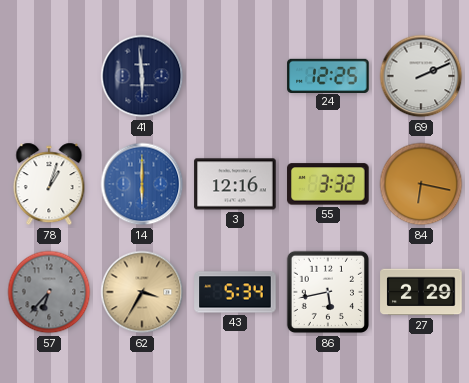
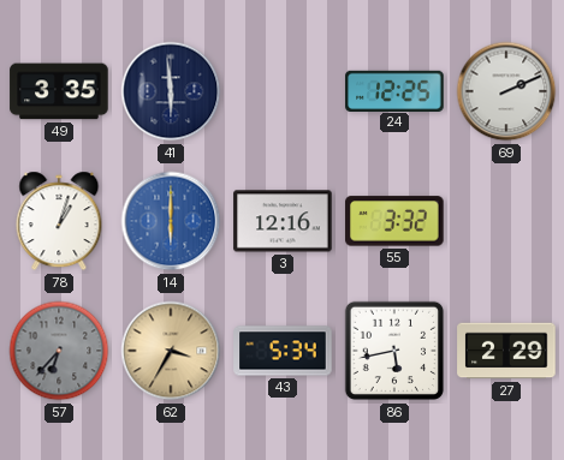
49: none -> 3:35
84: 6:17 -> none
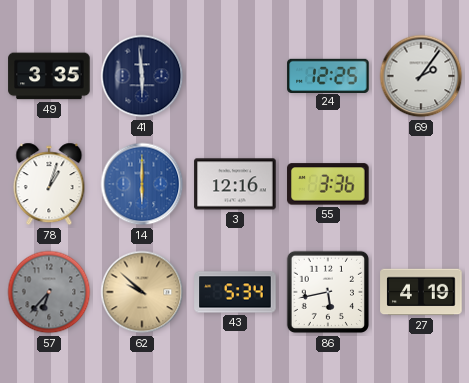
69: 2:11 -> 2:06
55: 3:32 -> 3:36
62: 3:35 -> 9:52
27: 2:29 -> 4:19
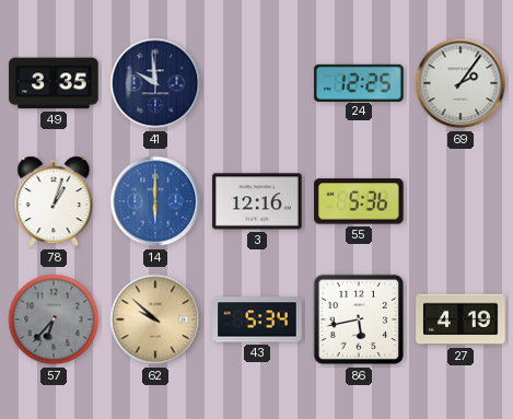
41: 5:59 -> 9:59
55: 3:36 -> 5:36
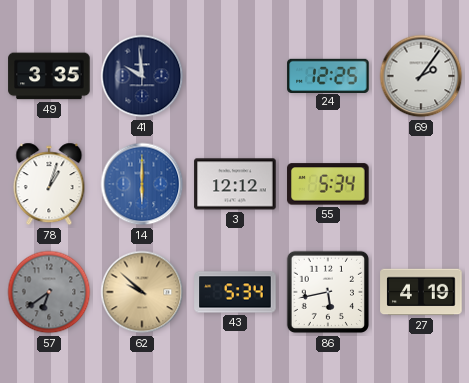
3: 12:16 -> 12:12
55: 5:36 -> 5:34
57: 6:37 -> 6:39
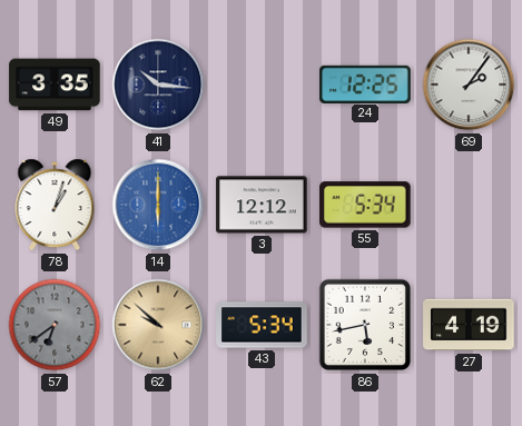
41: 9:59 -> 10:16
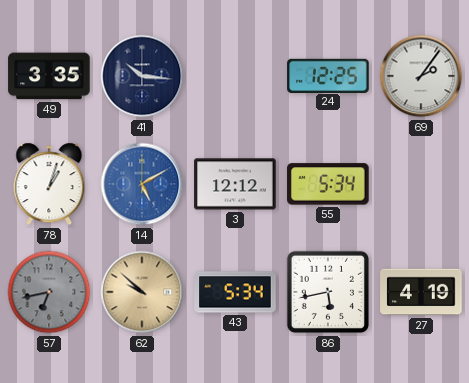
14: 6:00 -> 5:10
57: 6:39 -> 6:43
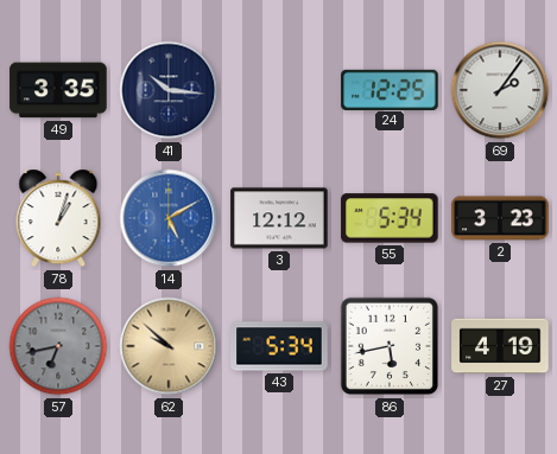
2: none -> 3:23
